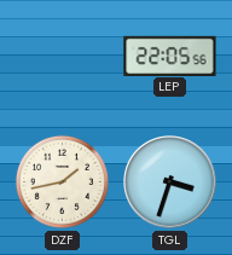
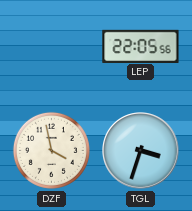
DZF: 1:43 -> 3:58
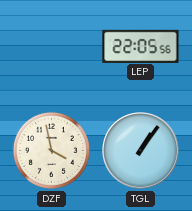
TGL: 3:33 -> 1:06
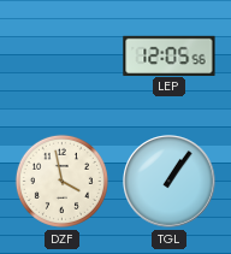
LEP: 22:05 -> 12:05
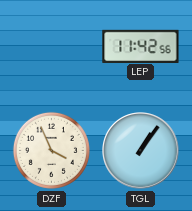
LEP: 12:05 -> 11:42
DZF: 3:58 -> 3:56
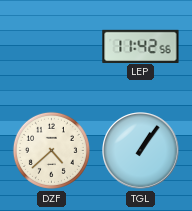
DZF: 3:56 -> 4:38
